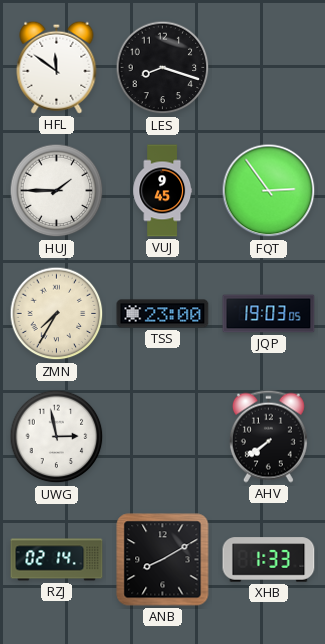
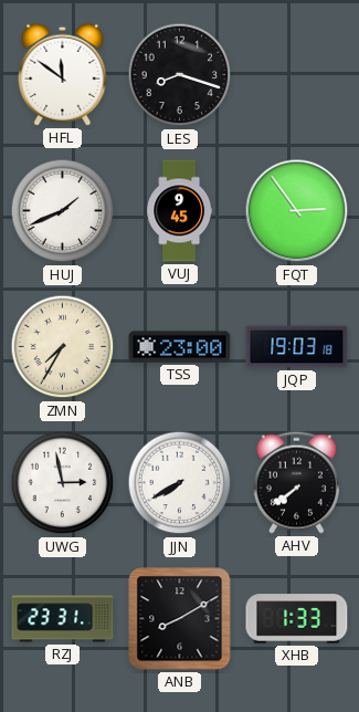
HUJ: 1:45 -> 1:41
JQP: 19:03:05 -> 19:03:18
JJN: none -> 7:40
RZJ: 02:14 -> 23:31
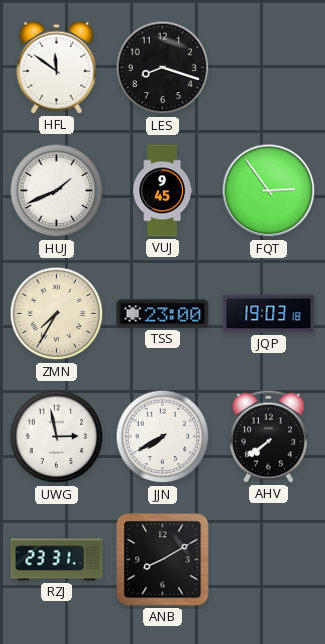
XHB: 1:33 -> none
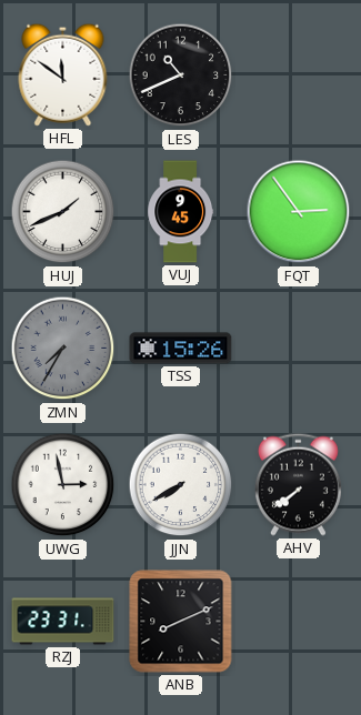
LES: 8:18 -> 10:41
ZMN dial: cream -> grey
TSS: 23:00 -> 15:26
JQP: 19:03 -> none
ANB: 8:10 -> 8:11
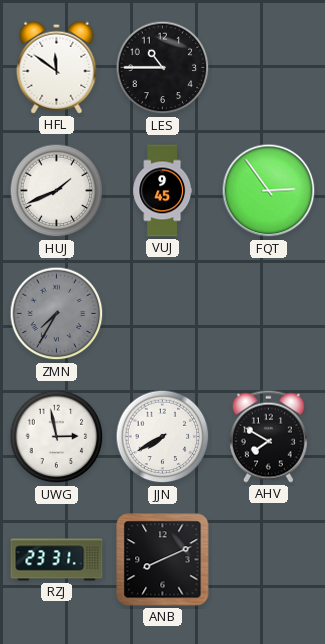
LES: 10:41 -> 10:45
TSS: 15:26 -> none
AHV: 7:39 -> 7:50
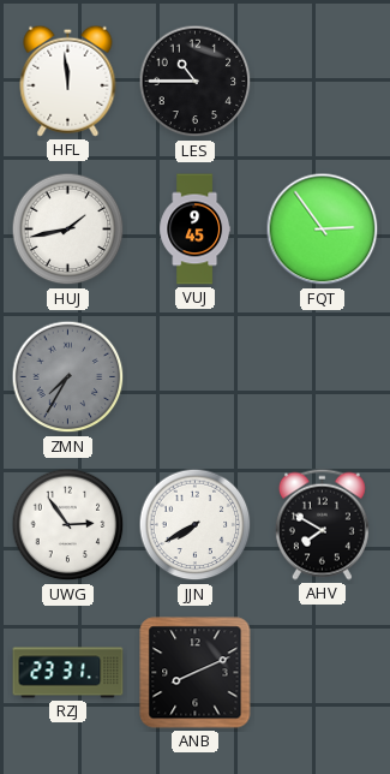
HFL: 11:51 -> 11:59
HUJ: 1:41 -> 1:43
UWG: 2:58 -> 2:54
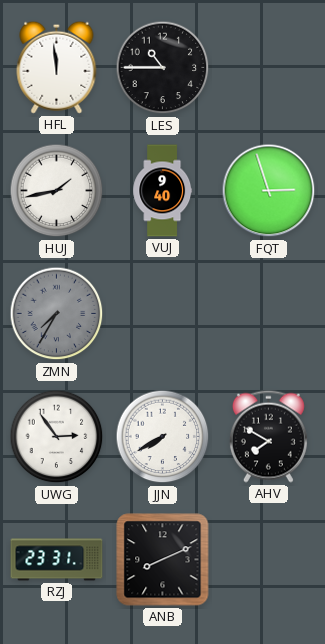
VUJ: 9:45 -> 9:40
FQT: 2:54 -> 2:57
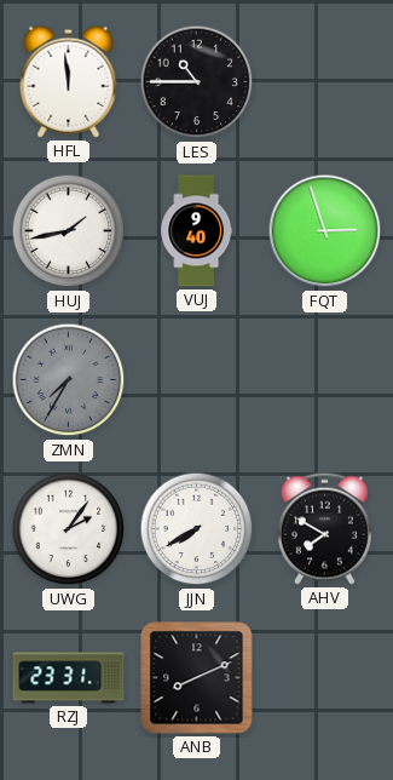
UWG: 2:54 -> 2:06
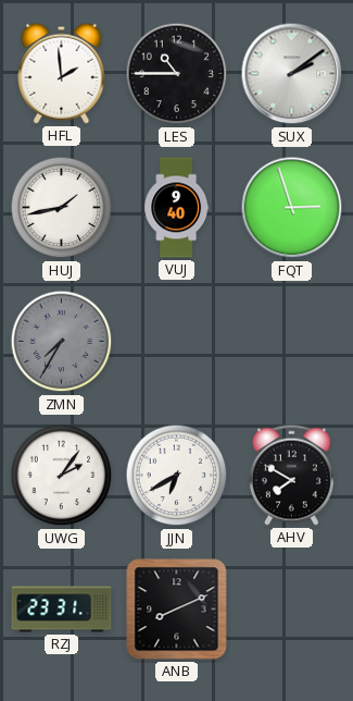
HFL: 11:59 -> 1:59
SUX: none -> 2:09
JJN: 7:40 -> 6:40
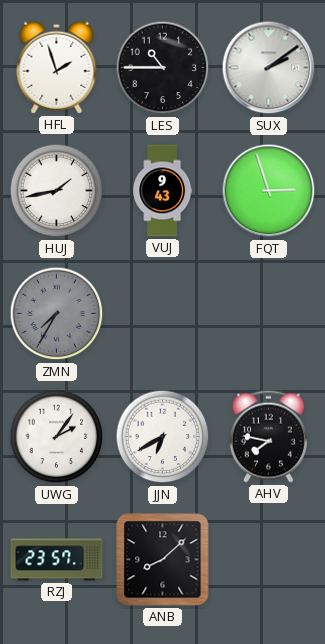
HFL: 1:59 -> 1:57
VUJ: 9:40 -> 9:43
AHV: 7:50 -> 7:47
RZJ: 23:31 -> 23:57
ANB: 8:11 -> 8:08
